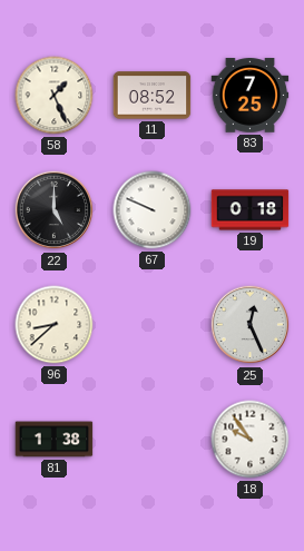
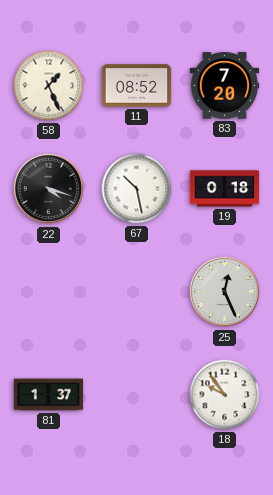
83: 7:25 -> 7:20
22: 5:00 -> 4:18
67: 9:49 -> 10:28
96: 8:38 -> none
81: 1:38 -> 1:37
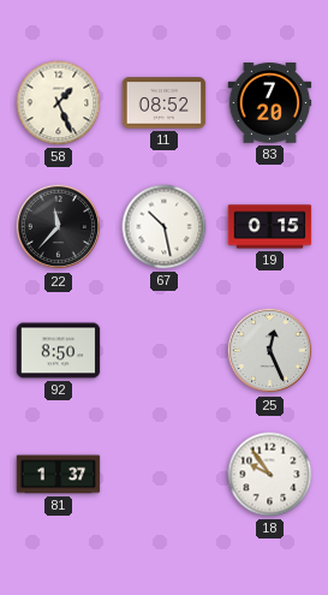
22: 4:18 -> 11:37
19: 0:18 -> 0:15
92: none -> 8:50
